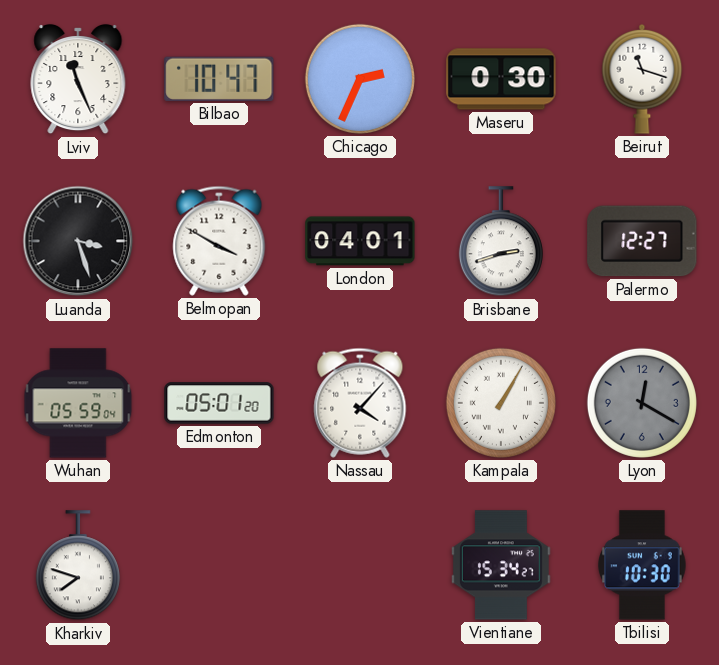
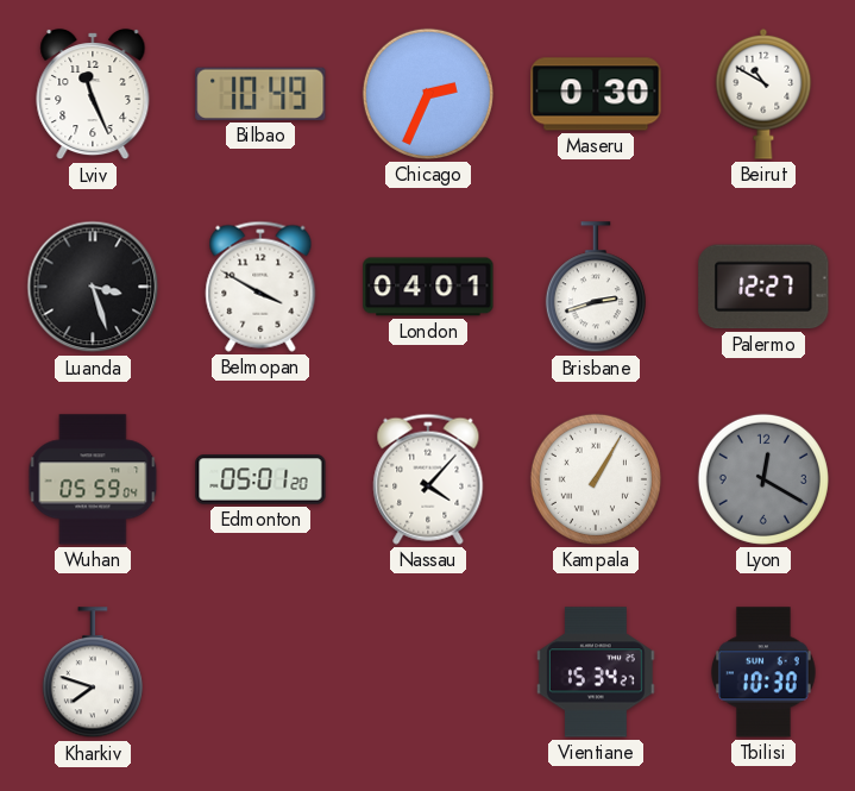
Bilbao: 10:47 -> 10:49
Beirut: 11:18 -> 10:50
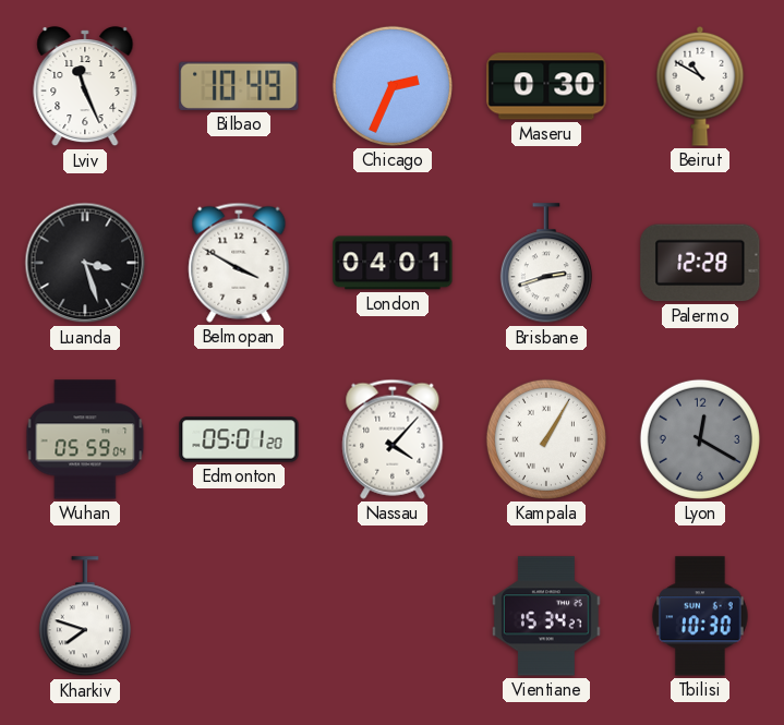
Palermo: 12:27 -> 12:28
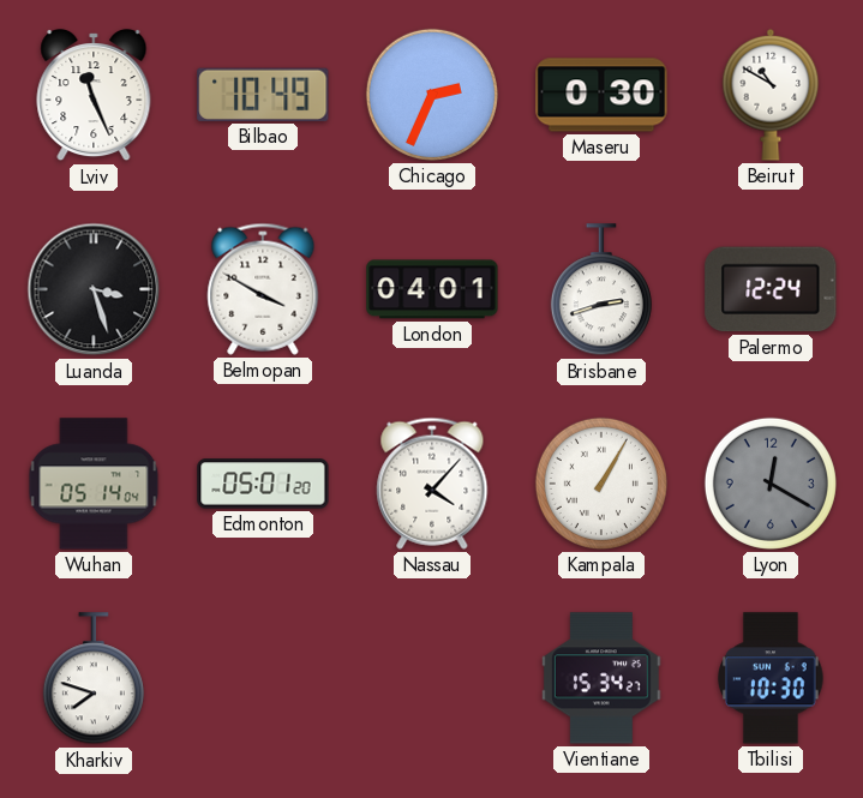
Palermo: 12:28 -> 12:24
Wuhan: 05:59 -> 05:14
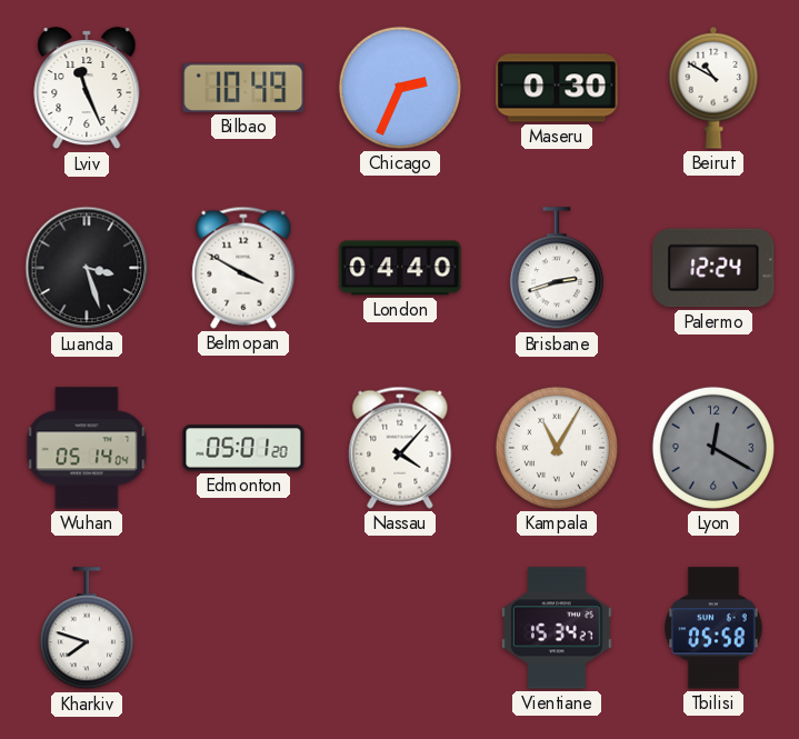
London: 04:01 -> 04:40
Kampala: 1:05 -> 11:05
Tbilisi: 10:30 -> 05:58
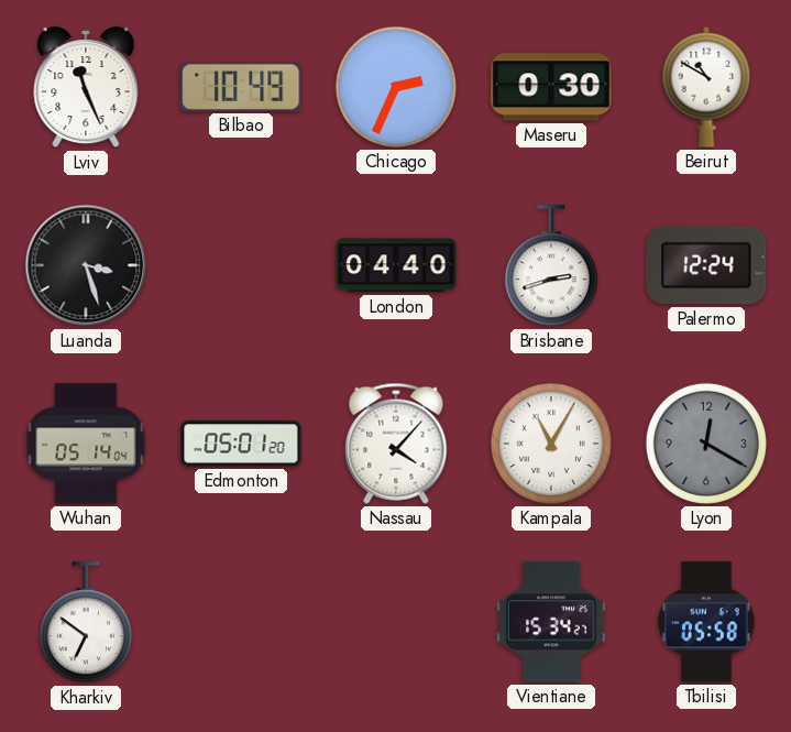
Belmopan: 3:50 -> none
Kharkiv: 7:48 -> 6:51
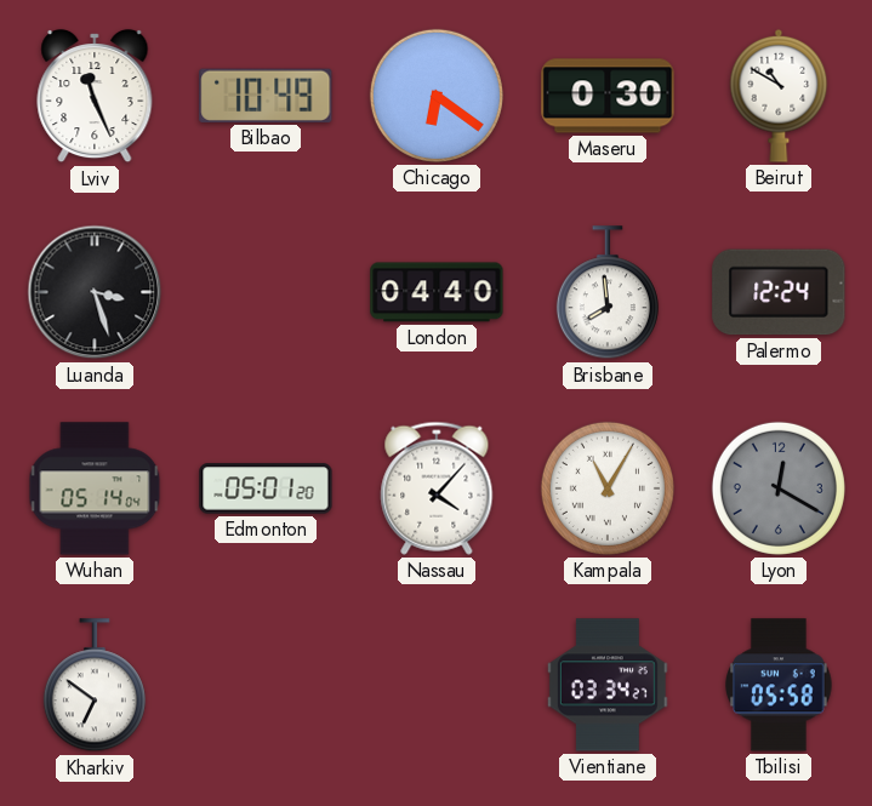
Chicago: 2:34 -> 6:21
Brisbane: 2:42 -> 7:59
Vientiane: 15:34 -> 03:34
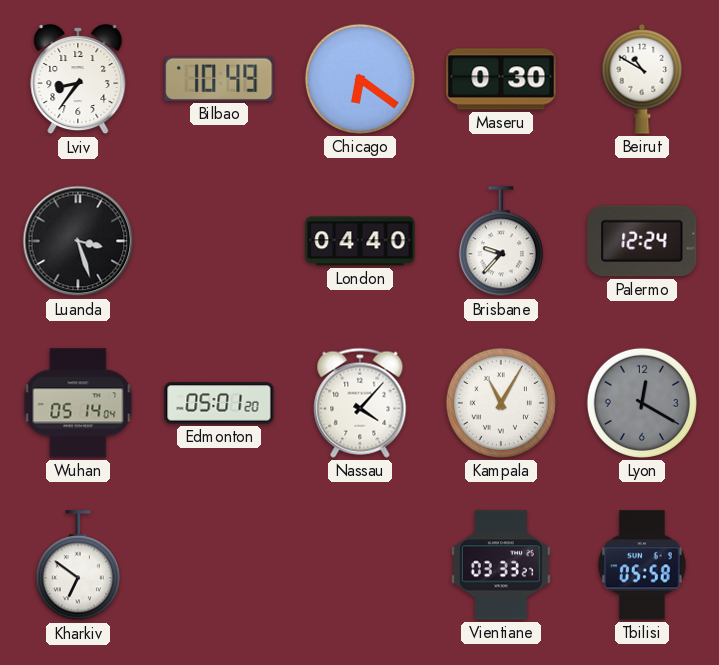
Lviv: 11:26 -> 8:36
Brisbane: 7:59 -> 9:37
Vientiane: 03:34 -> 03:33
